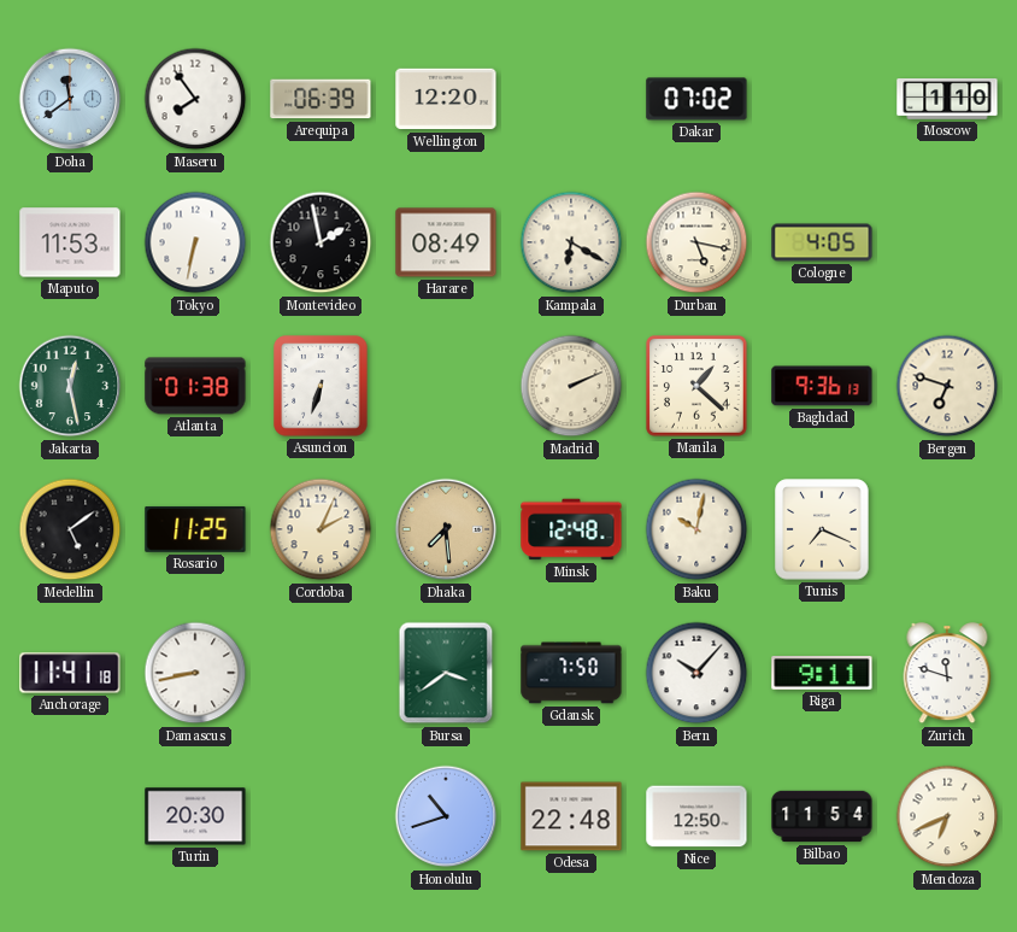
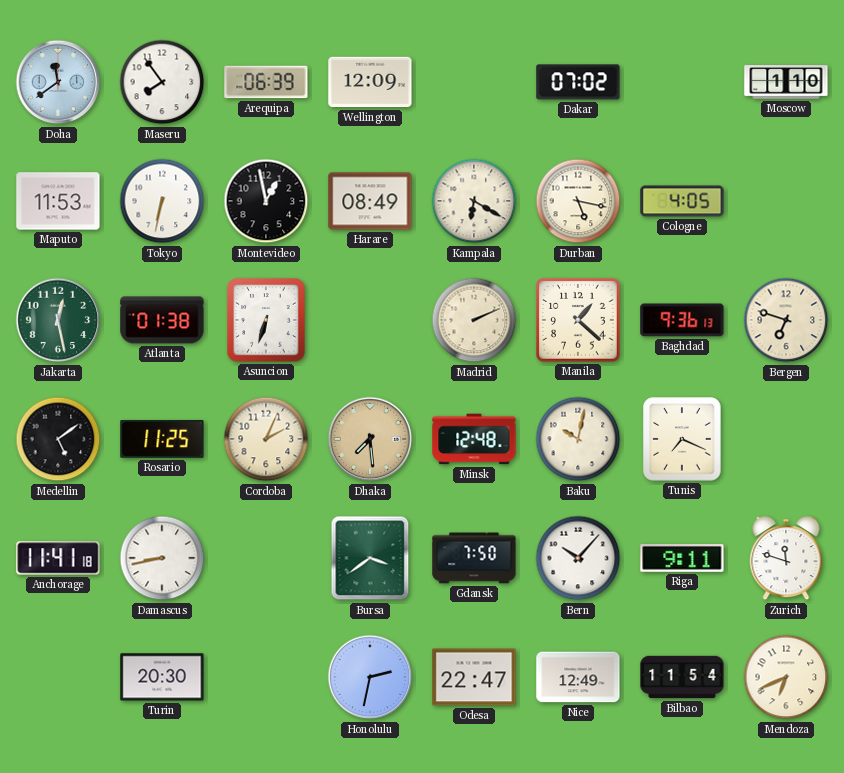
Wellington: 12:20 -> 12:09
Montevideo: 1:58 -> 12:58
Honolulu: 10:42 -> 2:32
Odesa: 22:48 -> 22:47
Nice: 12:50 -> 12:49
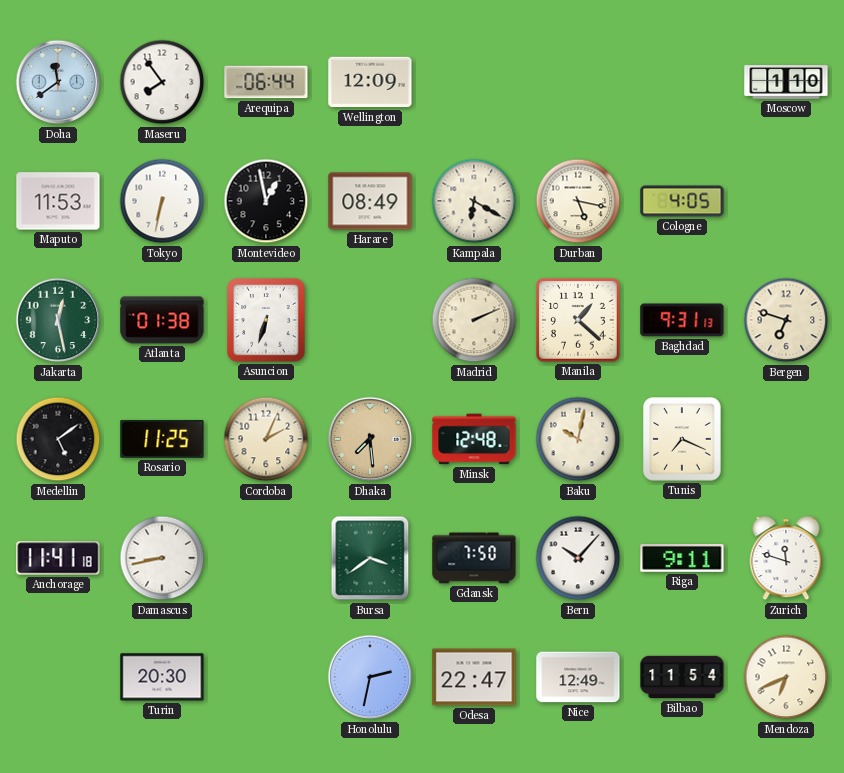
Arequipa: 06:39 -> 06:44
Dakar: 07:02 -> none
Baghdad: 9:36 -> 9:31
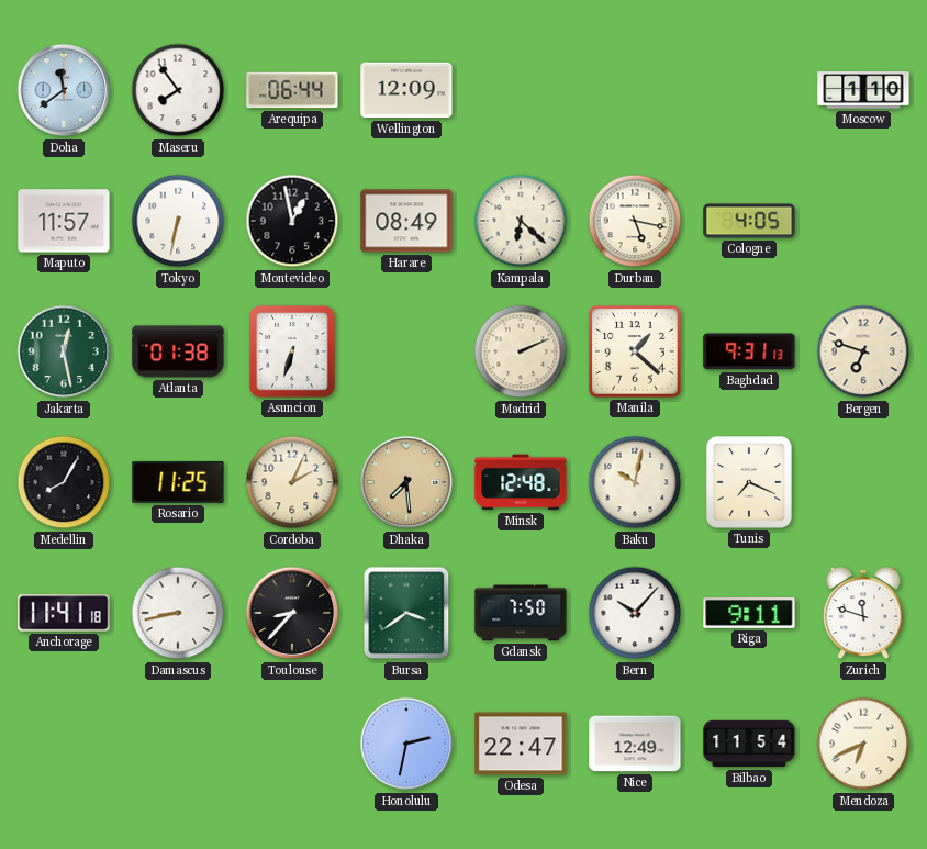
Maputo: 11:53 -> 11:57
Kampala: 6:20 -> 6:22
Medellin: 5:09 -> 8:05
Toulouse: none -> 8:37
Turin: 20:30 -> none
